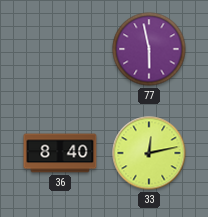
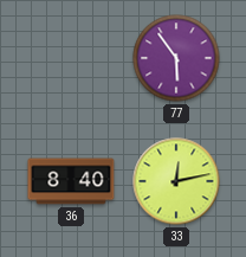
77: 5:58 -> 5:54
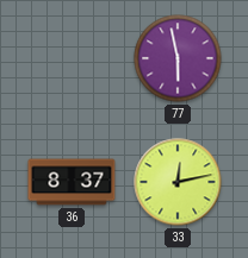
77: 5:54 -> 5:58
36: 8:40 -> 8:37
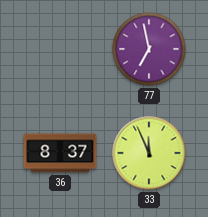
77: 5:58 -> 6:58
33: 12:13 -> 11:56
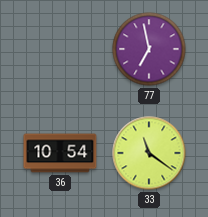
36: 8:37 -> 10:54
33: 11:56 -> 11:21
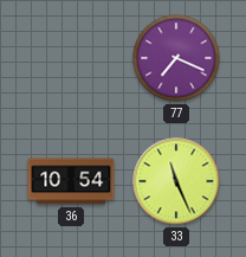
77: 6:58 -> 7:19
33: 11:21 -> 11:26
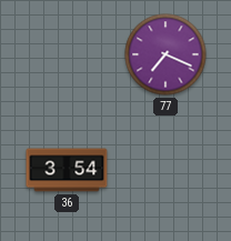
36: 10:54 -> 3:54
33: 11:26 -> none
